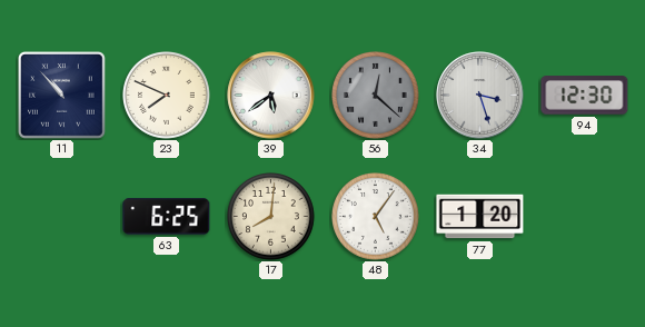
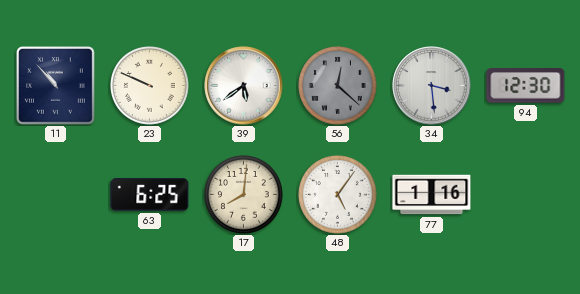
23: 7:49 -> 9:49
34: 3:27 -> 3:29
77: 1:20 -> 1:16
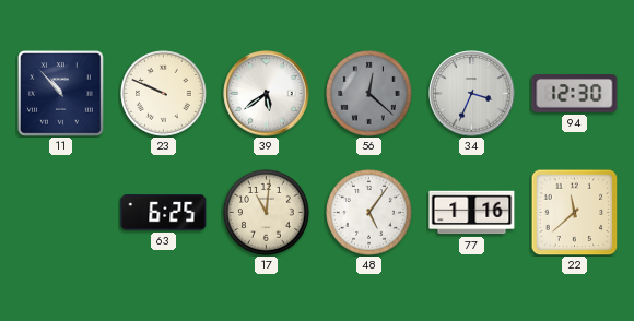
34: 3:29 -> 3:34
17: 8:01 -> 11:01
22: none -> 11:38
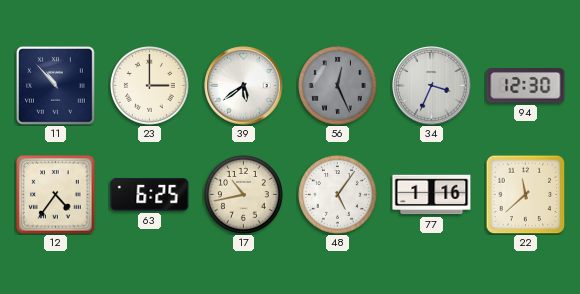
23: 9:49 -> 3:00
56: 12:22 -> 12:26
12: none -> 4:36
17: 11:01 -> 10:43
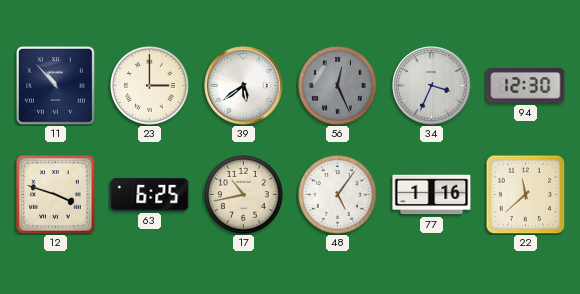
12: 4:36 -> 3:48
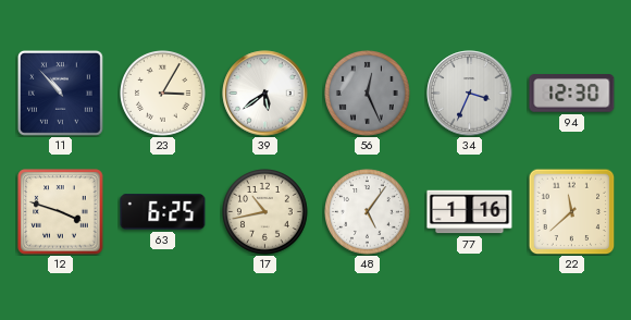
23: 3:00 -> 3:05
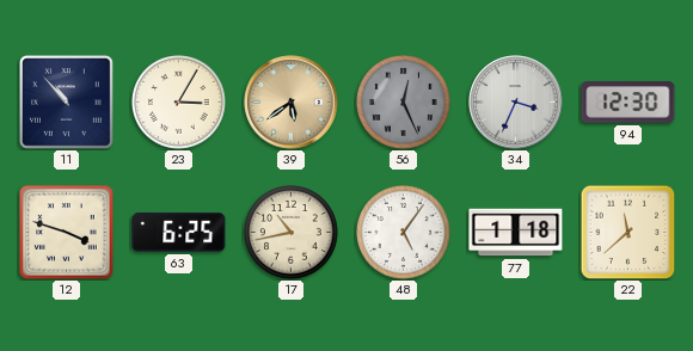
39 dial: white -> champagne
77: 1:16 -> 1:18
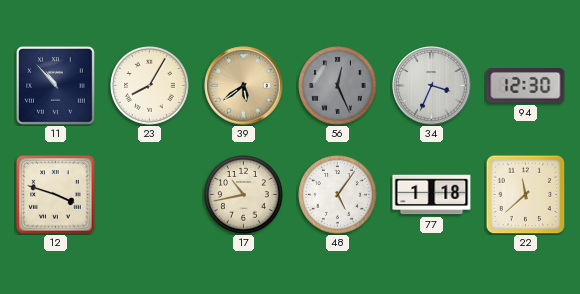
23: 3:05 -> 8:05
63: 6:25 -> none
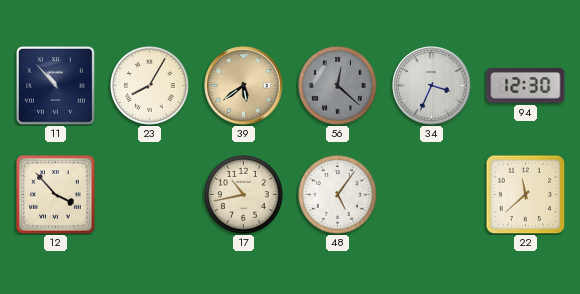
56: 12:26 -> 12:22
12: 3:48 -> 3:53
77: 1:18 -> none
